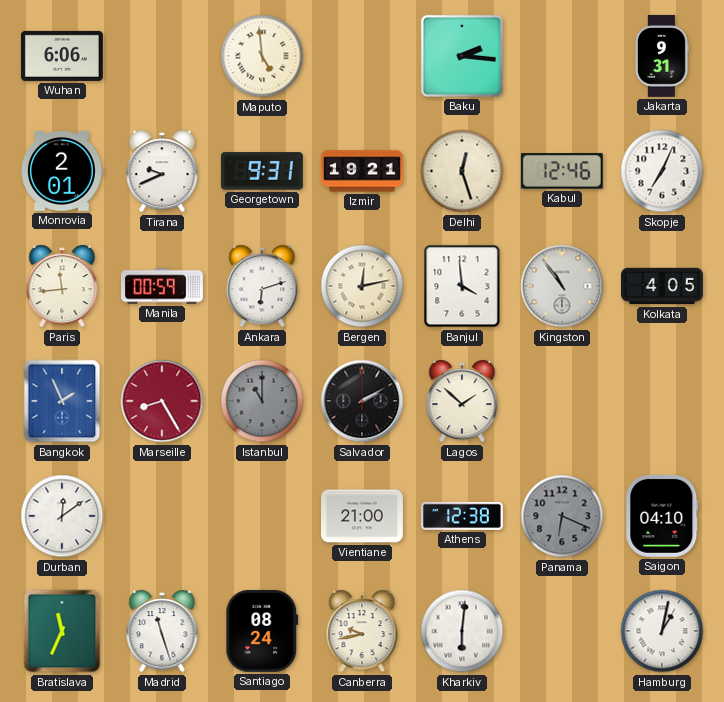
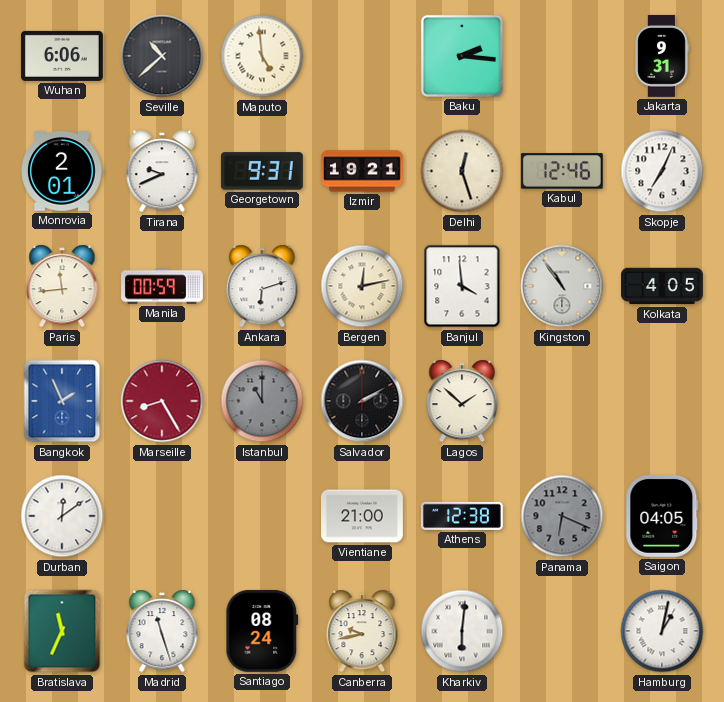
Seville: none -> 10:38
Saigon: 04:10 -> 04:05
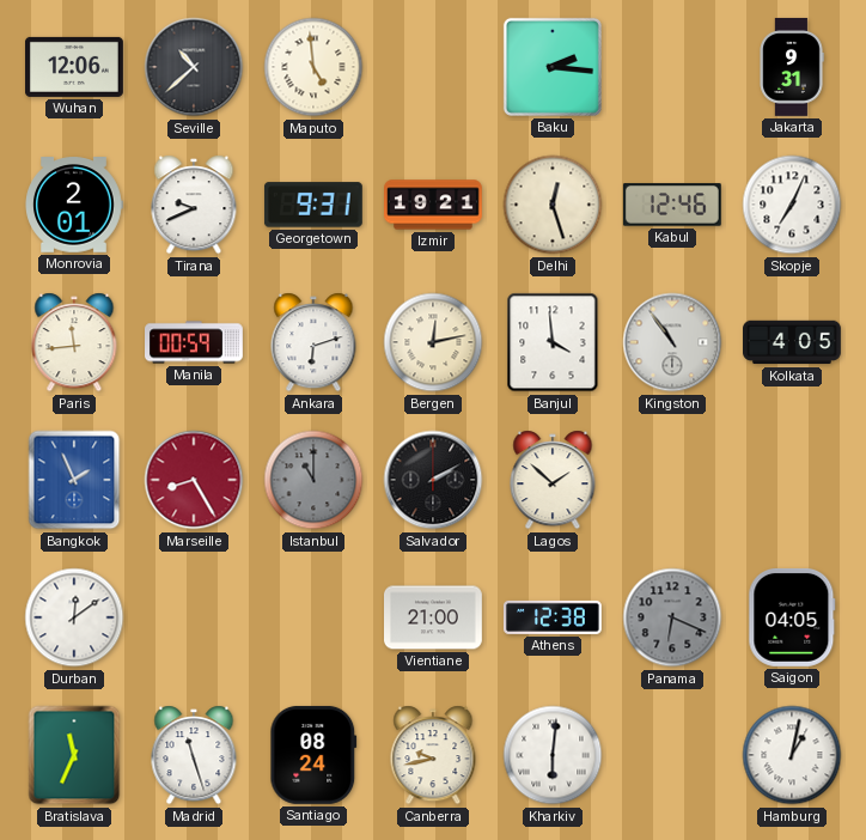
Wuhan: 6:06 -> 12:06
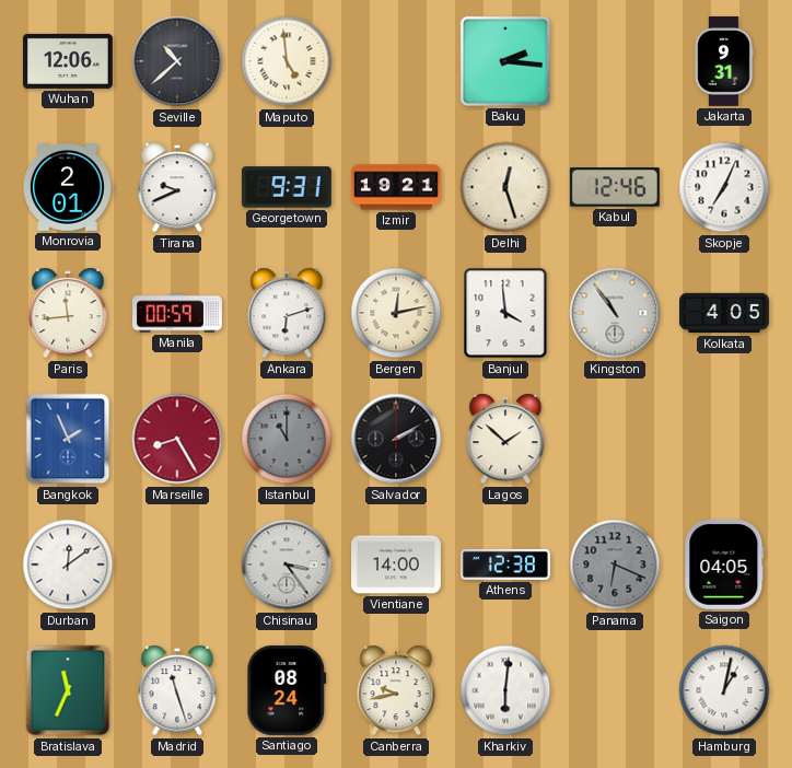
Chisinau: none -> 3:24
Vientiane: 21:00 -> 14:00
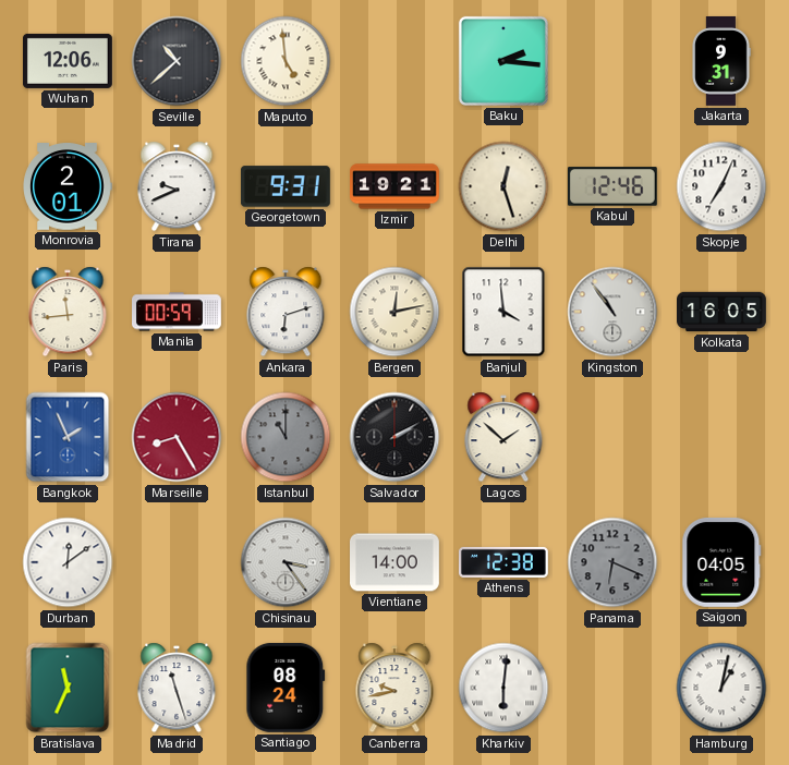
Kolkata: 4:05 -> 16:05
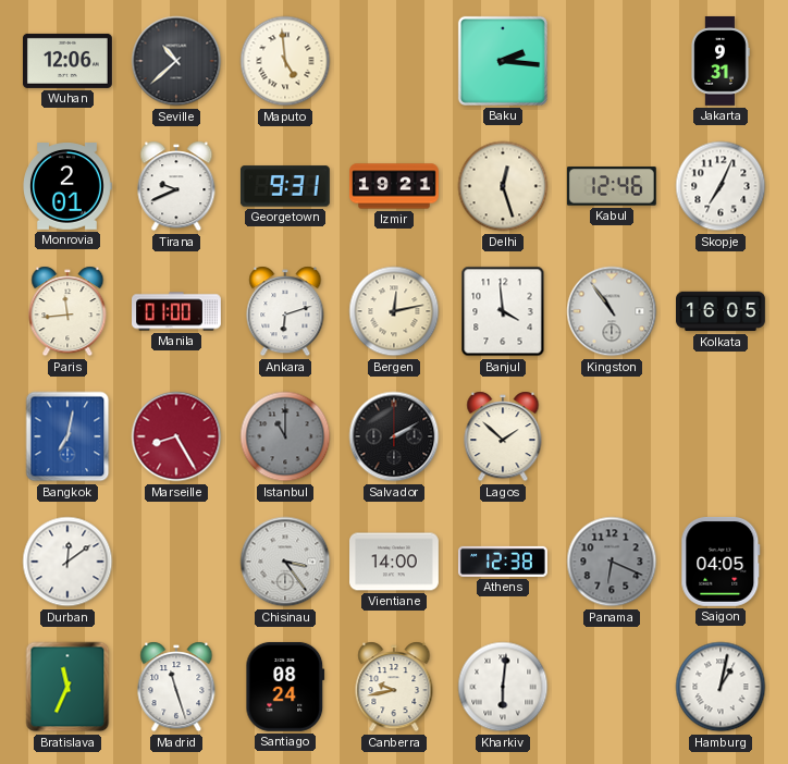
Manila: 00:59 -> 01:00
Bangkok: 1:56 -> 7:02
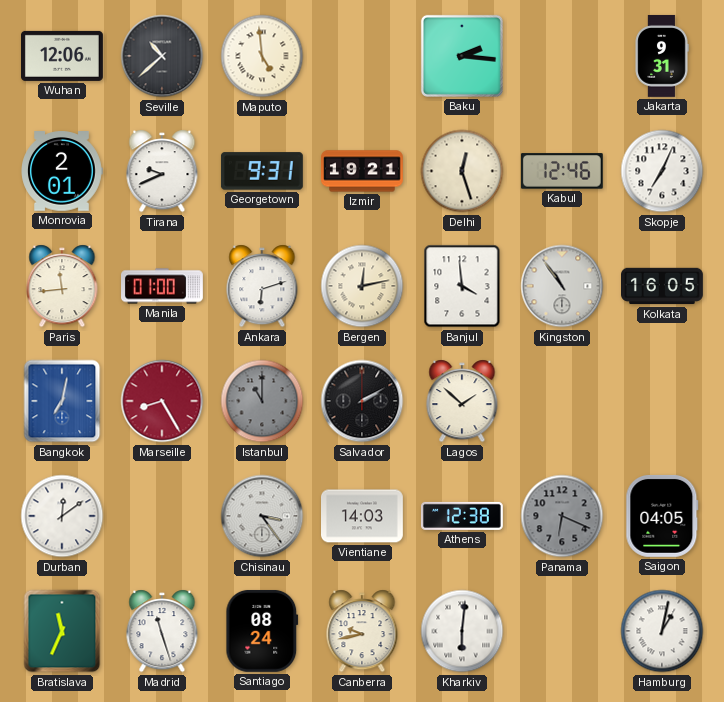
Vientiane: 14:00 -> 14:03
